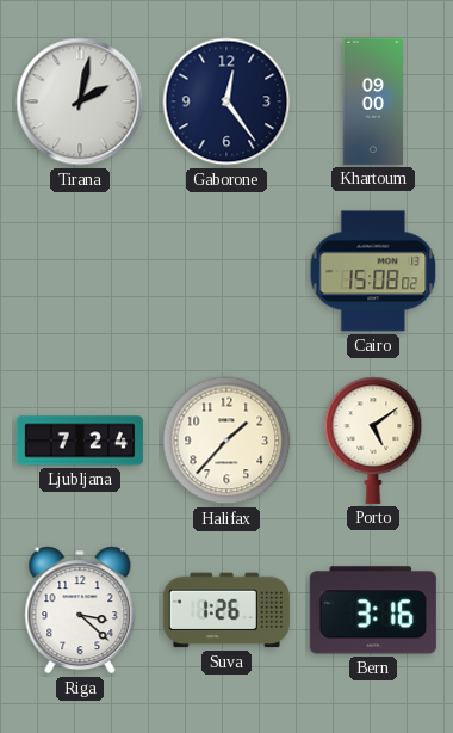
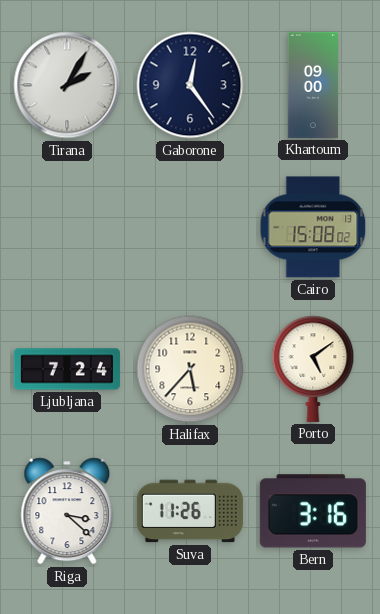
Tirana: 2:02 -> 2:05
Halifax: 1:37 -> 5:37
Suva: 1:26 -> 11:26
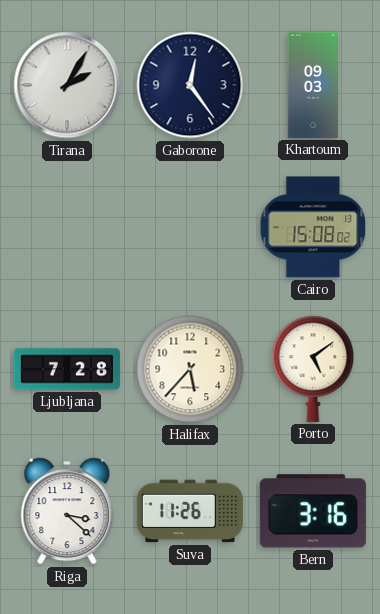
Khartoum: 09:00 -> 09:03
Ljubljana: 7:24 -> 7:28
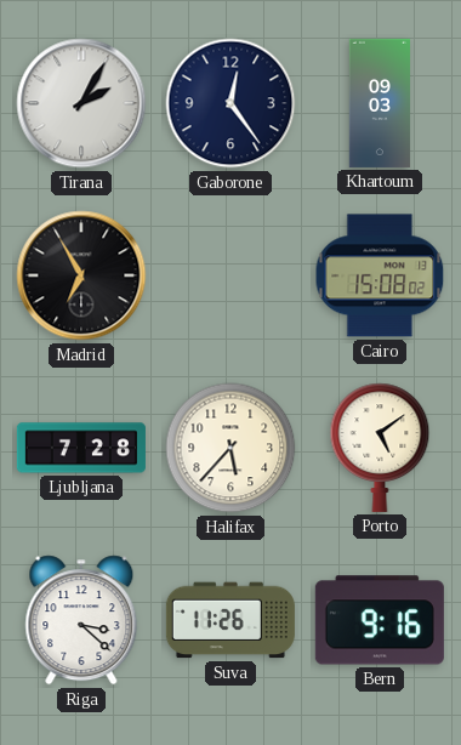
Madrid: none -> 6:55
Bern: 3:16 -> 9:16
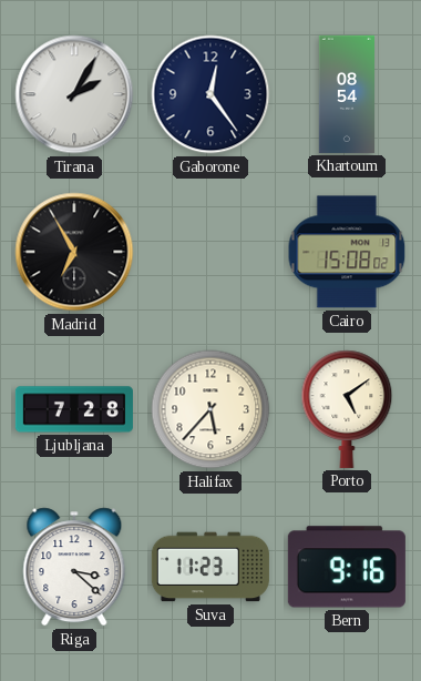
Khartoum: 09:03 -> 08:54
Suva: 11:26 -> 11:23
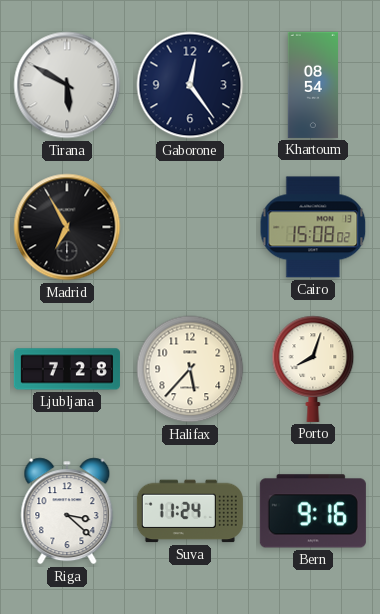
Tirana: 2:05 -> 5:50
Porto: 5:09 -> 8:03
Suva: 11:23 -> 11:24
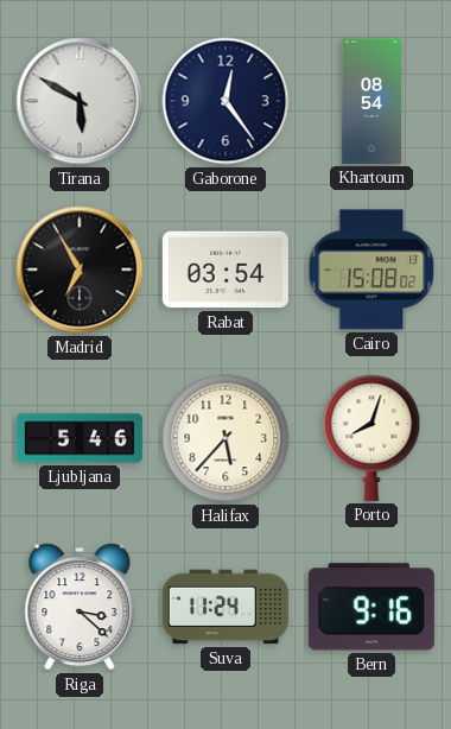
Rabat: none -> 03:54
Ljubljana: 7:28 -> 5:46
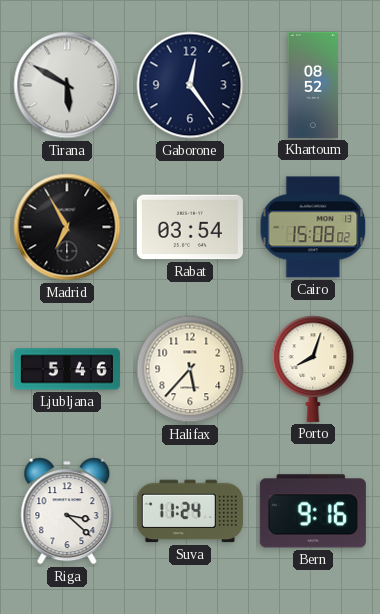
Khartoum: 08:54 -> 08:52
